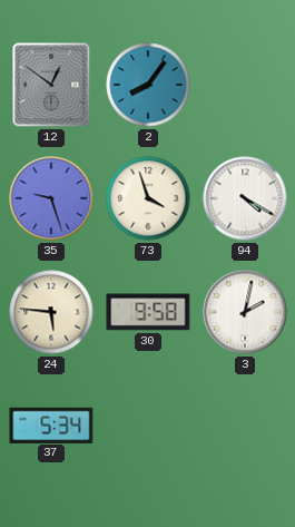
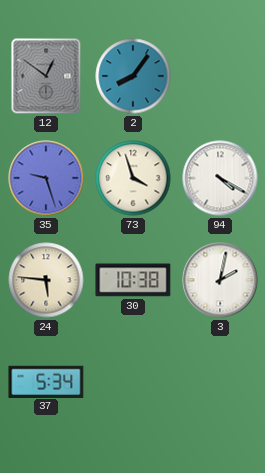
30: 9:58 -> 10:38
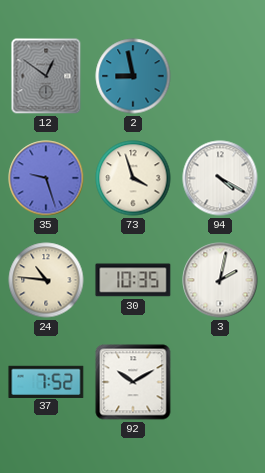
2: 8:06 -> 8:58
24: 5:46 -> 10:46
30: 10:38 -> 10:35
37: 5:34 -> 7:52
92: none -> 10:10
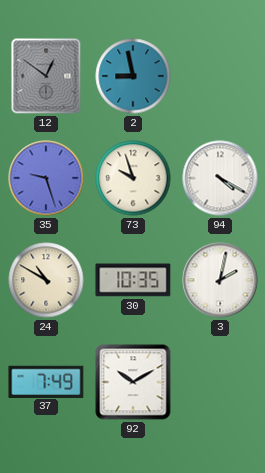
73: 3:57 -> 9:57
24: 10:46 -> 10:50
37: 7:52 -> 7:49
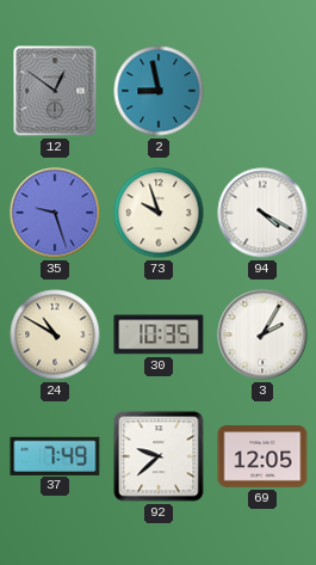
3: 2:02 -> 2:05
92: 10:10 -> 9:38
69: none -> 12:05
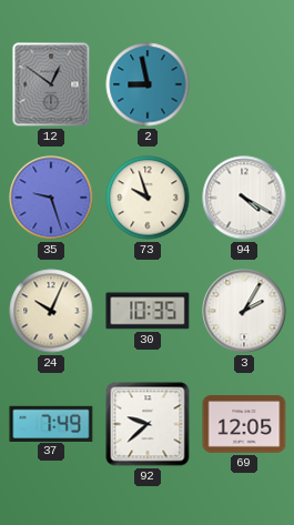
24: 10:50 -> 10:04
